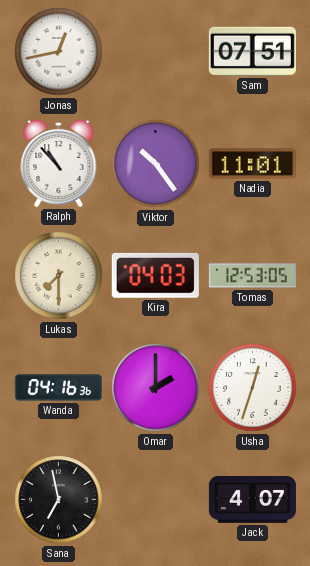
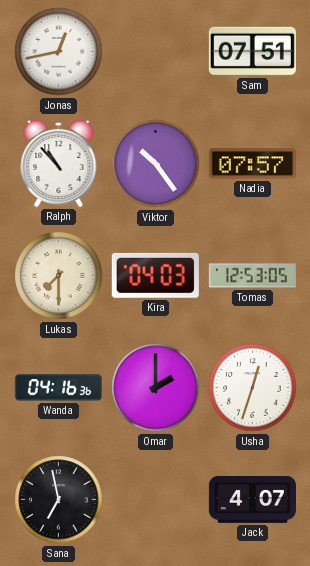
Nadia: 11:01 -> 07:57
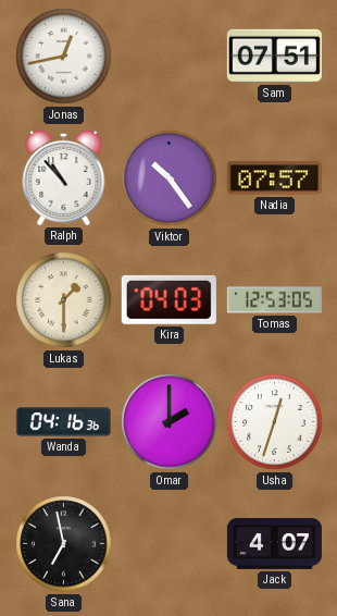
Lukas: 7:30 -> 1:30
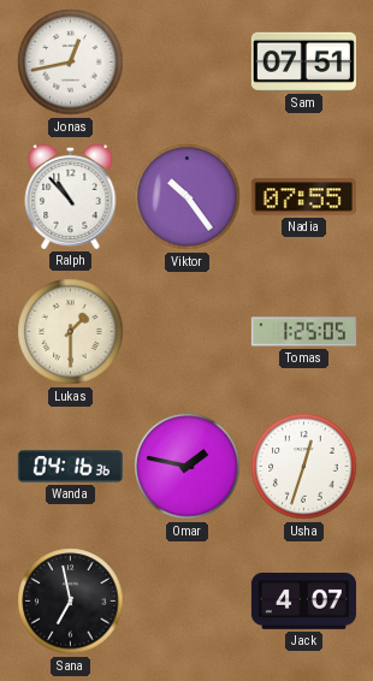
Nadia: 07:57 -> 07:55
Kira: 04:03 -> none
Tomas: 12:53 -> 1:25
Omar: 2:00 -> 1:47
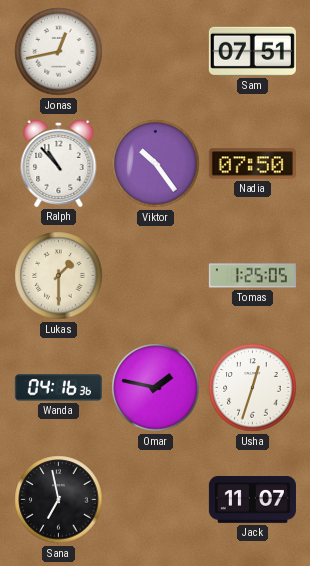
Nadia: 07:55 -> 07:50
Jack: 4:07 -> 11:07
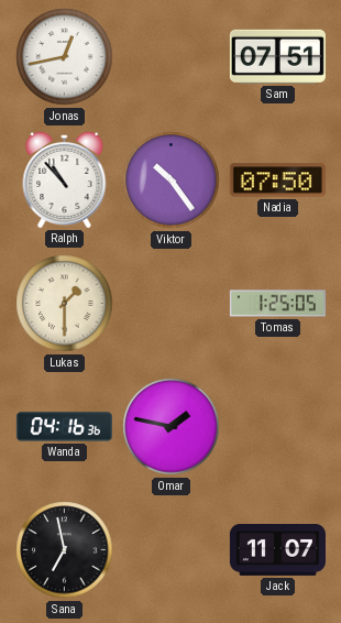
Usha: 12:33 -> none
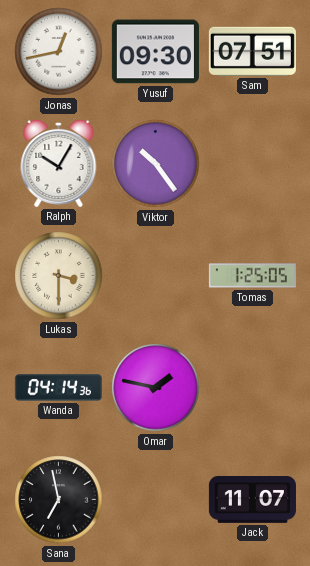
Yusuf: none -> 09:30
Ralph: 10:53 -> 10:05
Nadia: 07:50 -> none
Lukas: 1:30 -> 3:30
Wanda: 04:16 -> 04:14
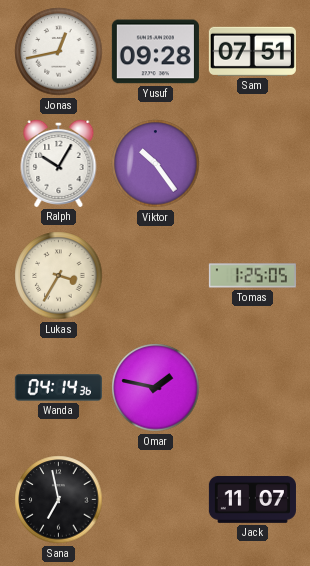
Yusuf: 09:30 -> 09:28
Lukas: 3:30 -> 3:35
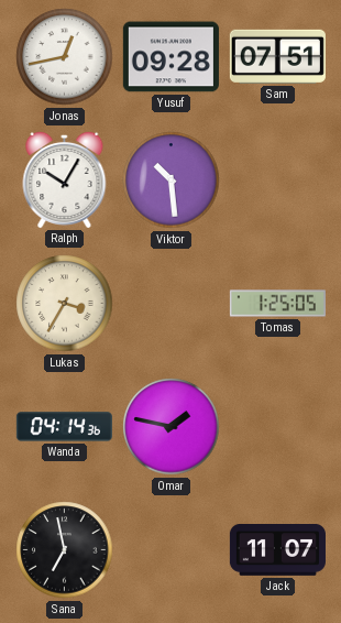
Viktor: 10:24 -> 10:29
